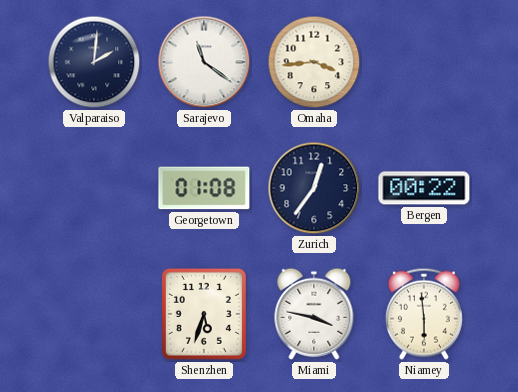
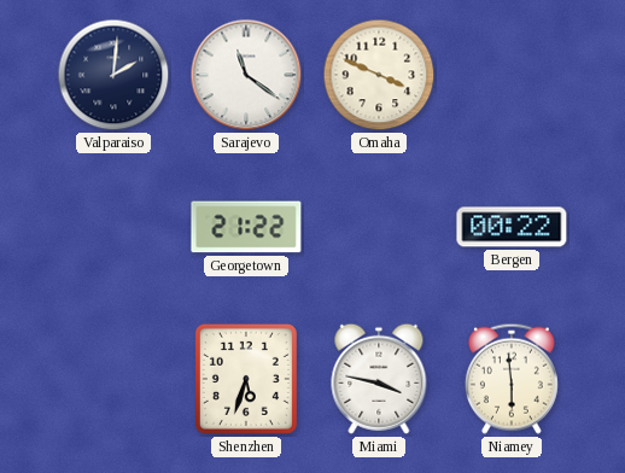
Omaha: 3:44 -> 3:49
Georgetown: 01:08 -> 21:22
Zurich: 12:36 -> none
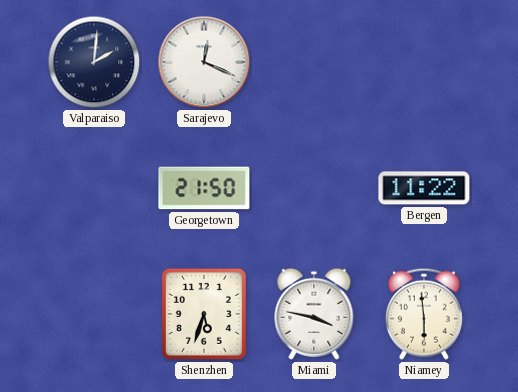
Sarajevo: 11:21 -> 12:19
Omaha: 3:49 -> none
Georgetown: 21:22 -> 21:50
Bergen: 00:22 -> 11:22
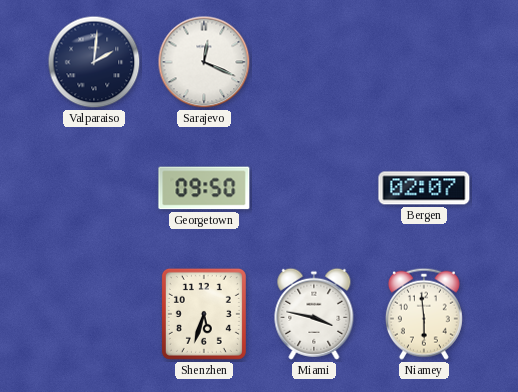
Georgetown: 21:50 -> 09:50
Bergen: 11:22 -> 02:07
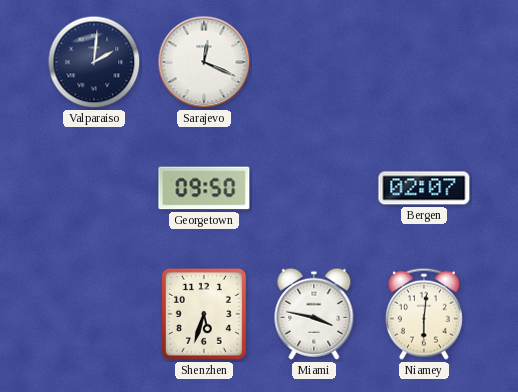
Niamey: 5:59 -> 6:01
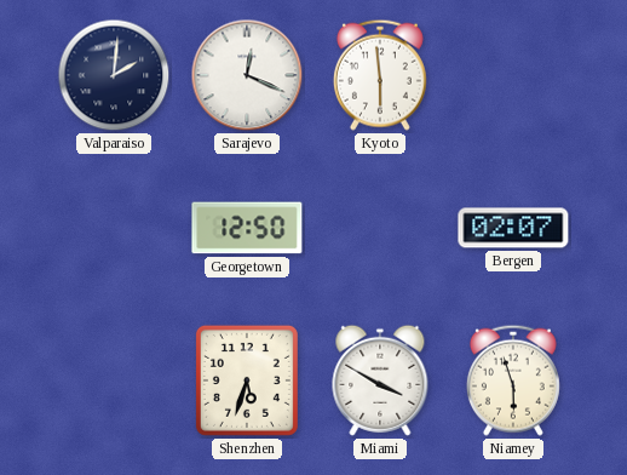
Kyoto: none -> 5:59
Georgetown: 09:50 -> 12:50
Miami: 3:47 -> 3:50
Niamey: 6:01 -> 5:57
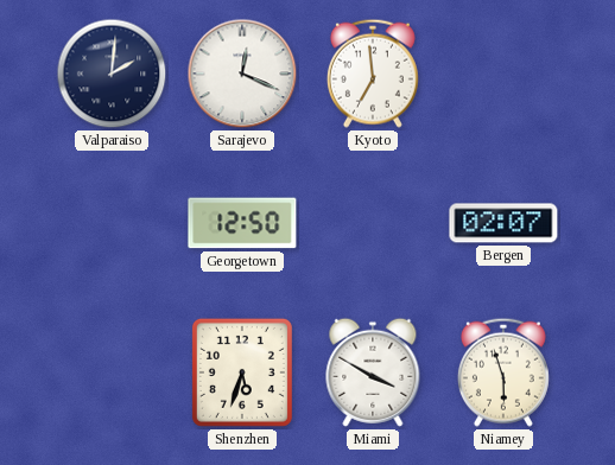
Kyoto: 5:59 -> 6:59
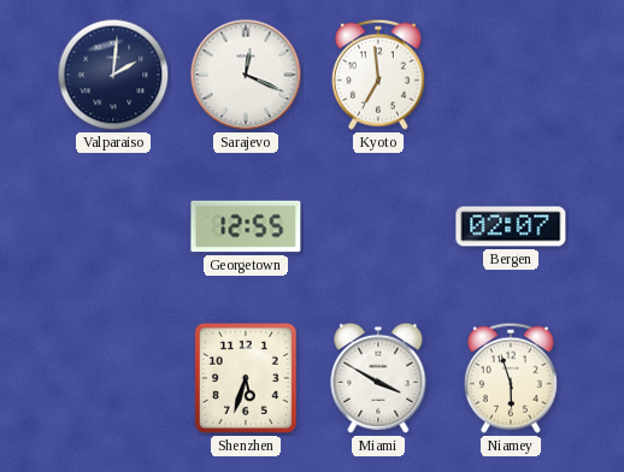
Georgetown: 12:50 -> 12:55
